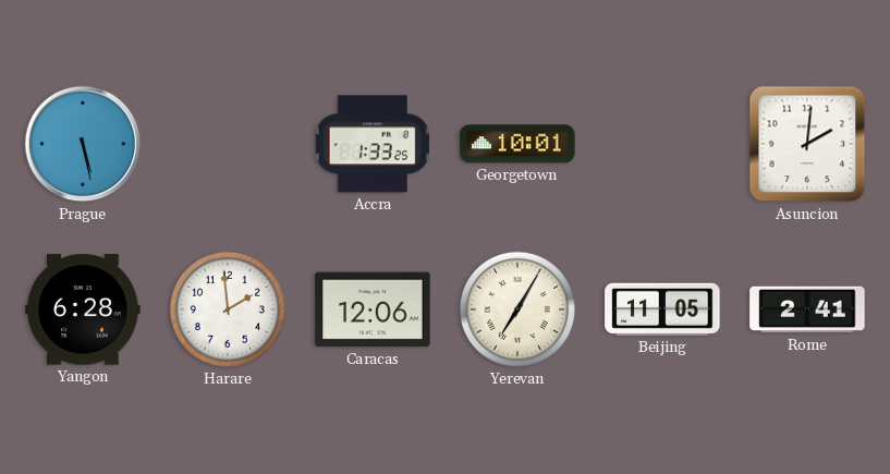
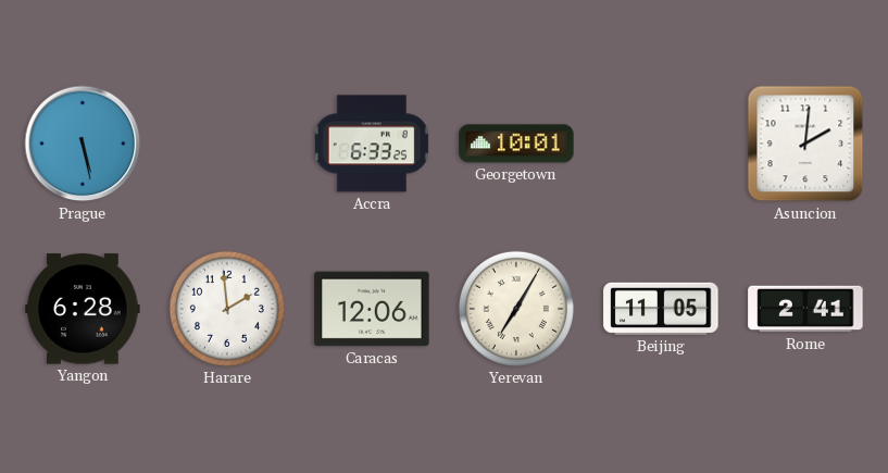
Accra: 1:33 -> 6:33
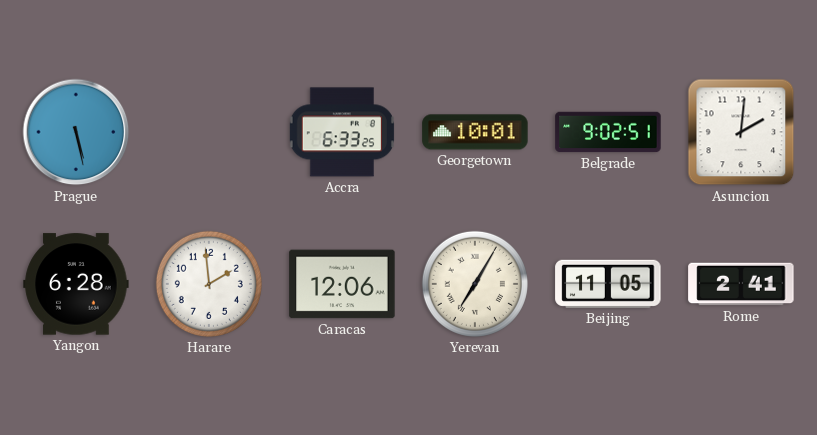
Belgrade: none -> 9:02
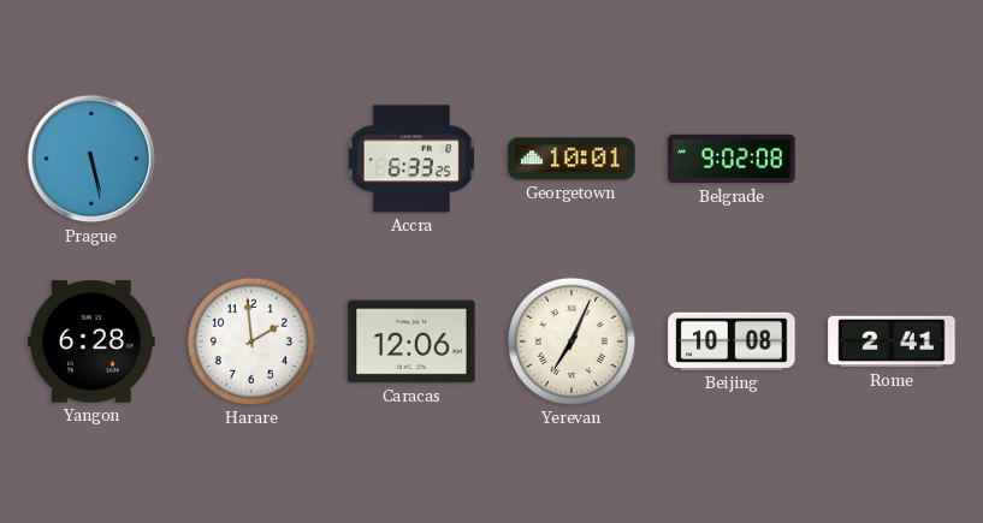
Belgrade: 9:02:51 -> 9:02:08
Asuncion: 2:01 -> none
Yerevan: 7:05 -> 7:04
Beijing: 11:05 -> 10:08
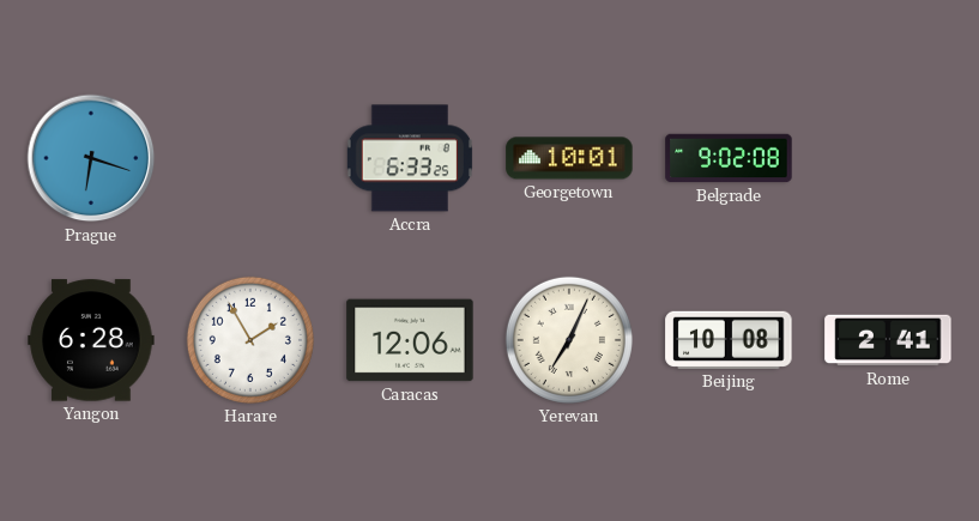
Prague: 5:28 -> 6:18
Harare: 1:59 -> 1:55
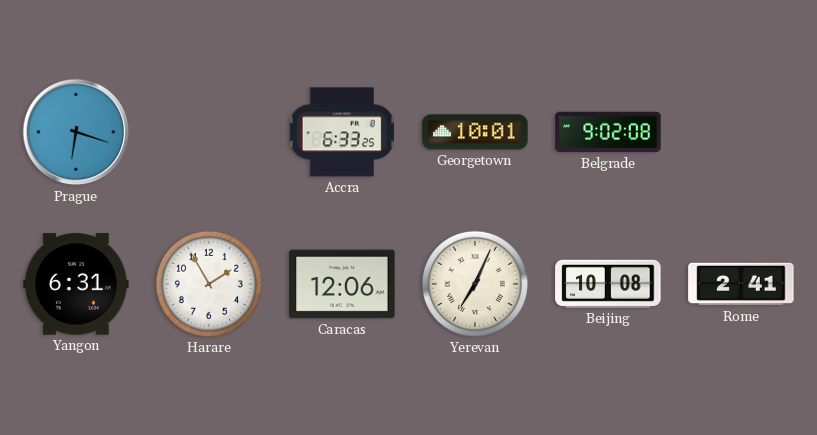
Yangon: 6:28 -> 6:31
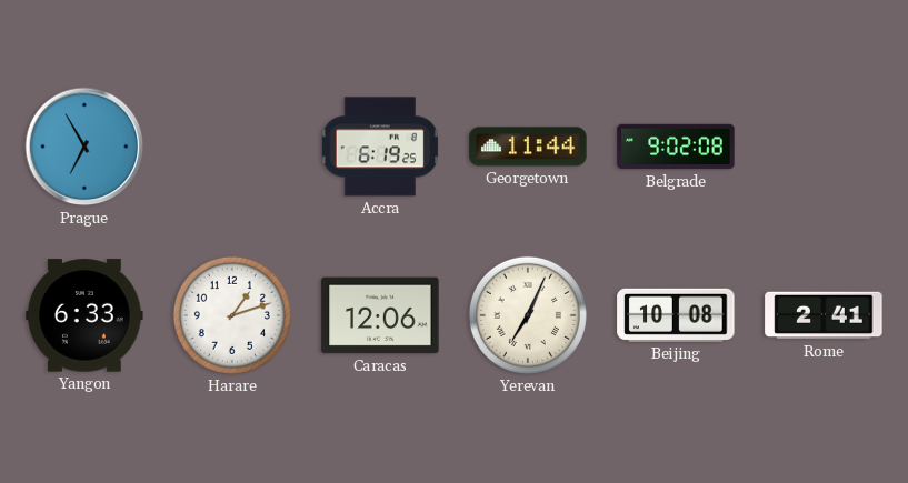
Prague: 6:18 -> 6:55
Accra: 6:33 -> 6:19
Georgetown: 10:01 -> 11:44
Yangon: 6:31 -> 6:33
Harare: 1:55 -> 1:12
